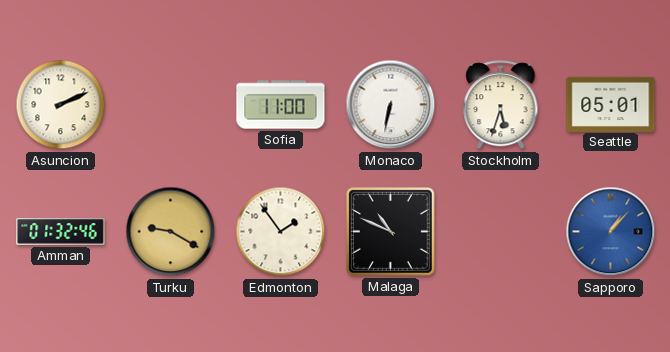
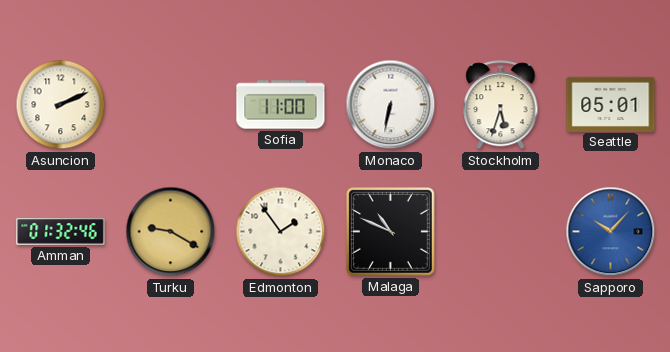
Sapporo: 1:07 -> 10:07
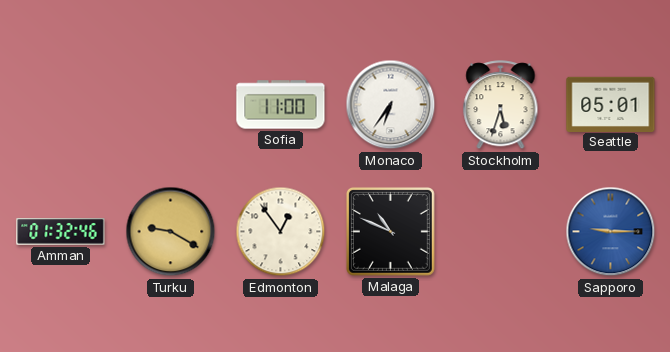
Asuncion: 2:11 -> none
Monaco: 6:32 -> 6:36
Edmonton: 1:54 -> 12:54
Sapporo: 10:07 -> 9:15
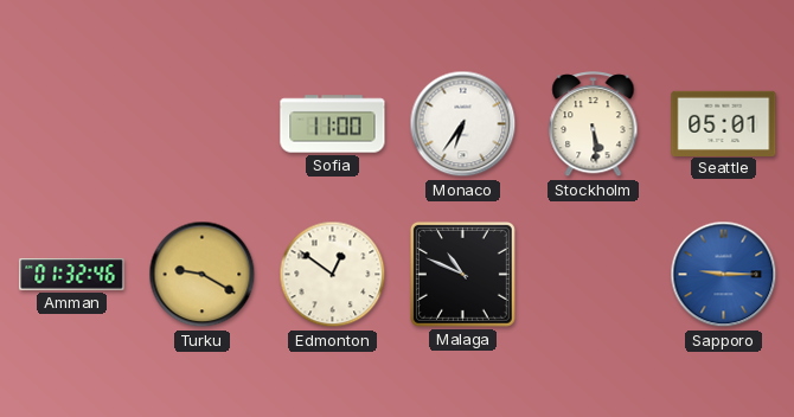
Stockholm: 5:33 -> 5:29
Edmonton: 12:54 -> 12:51
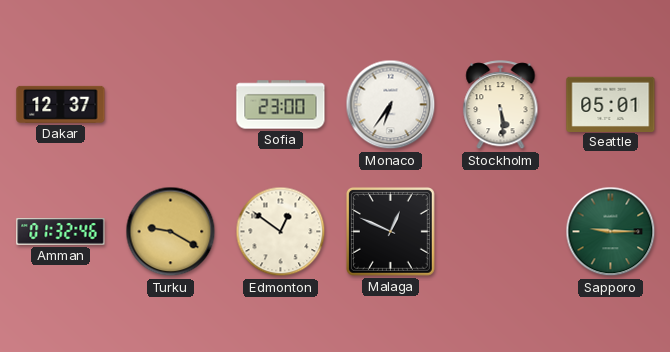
Dakar: none -> 12:37
Sofia: 11:00 -> 23:00
Malaga: 10:49 -> 12:49
Sapporo dial: blue -> green
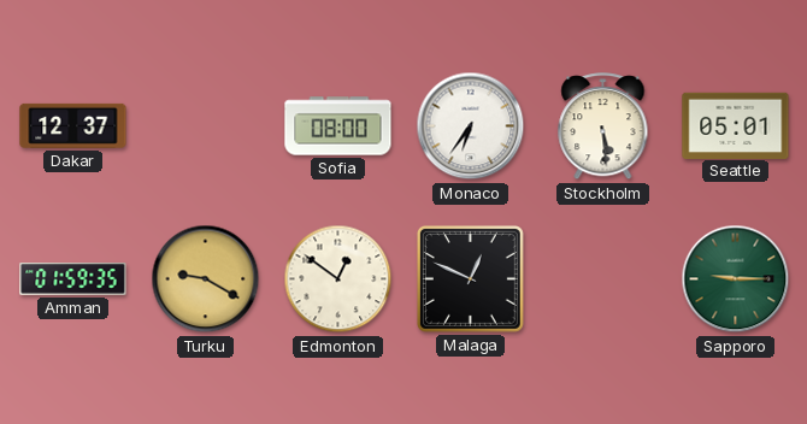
Sofia: 23:00 -> 08:00
Amman: 01:32 -> 01:59
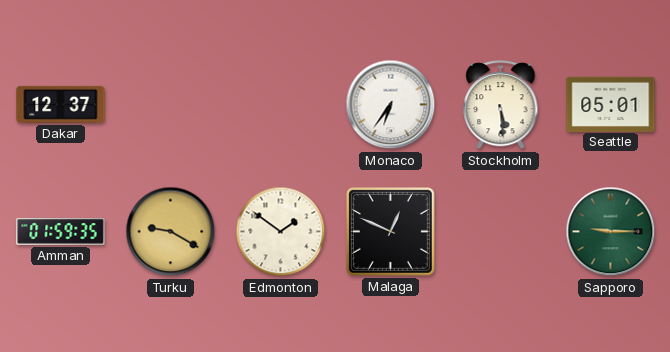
Sofia: 08:00 -> none
Edmonton: 12:51 -> 1:51
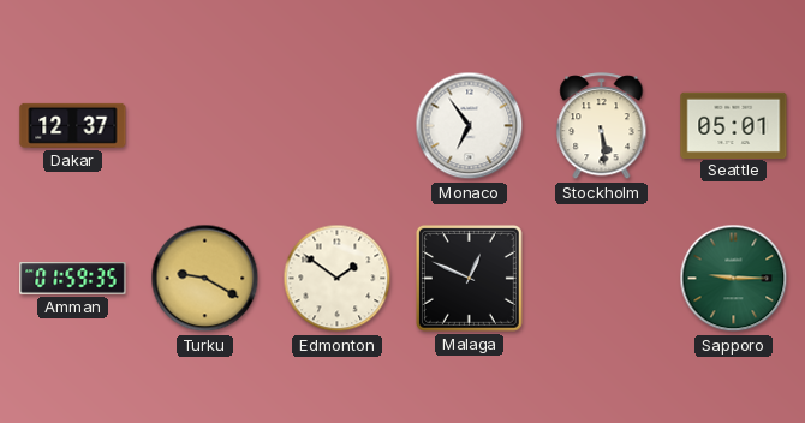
Monaco: 6:36 -> 6:54
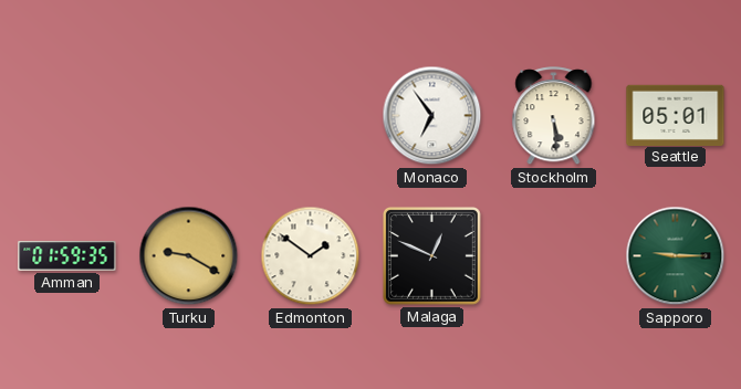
Dakar: 12:37 -> none
